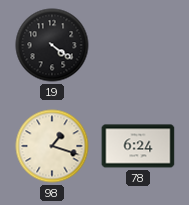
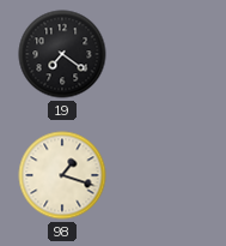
19: 4:21 -> 7:21
78: 6:24 -> none
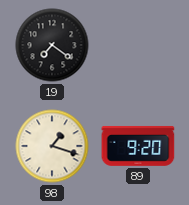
89: none -> 9:20
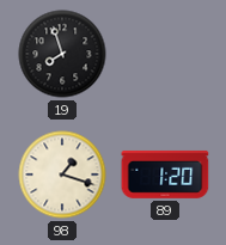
19: 7:21 -> 7:57
89: 9:20 -> 1:20
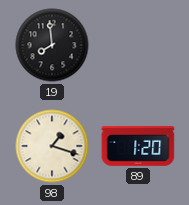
19: 7:57 -> 7:59
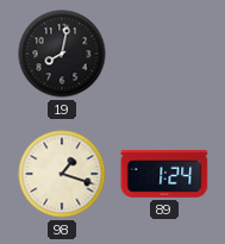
19: 7:59 -> 8:02
89: 1:20 -> 1:24
